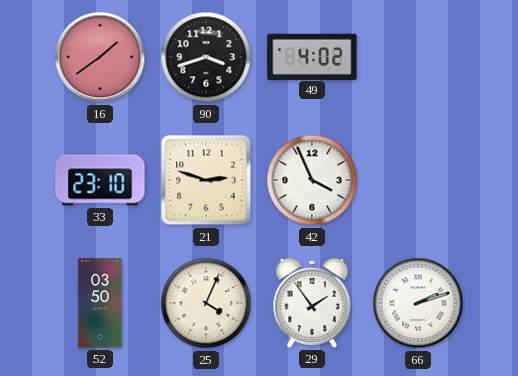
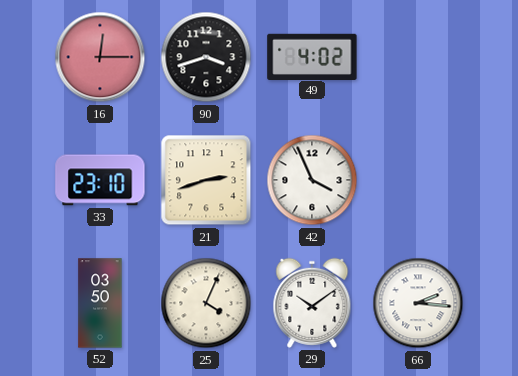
16: 1:39 -> 12:15
21: 2:48 -> 2:42
29: 1:54 -> 10:09
66: 2:12 -> 2:16
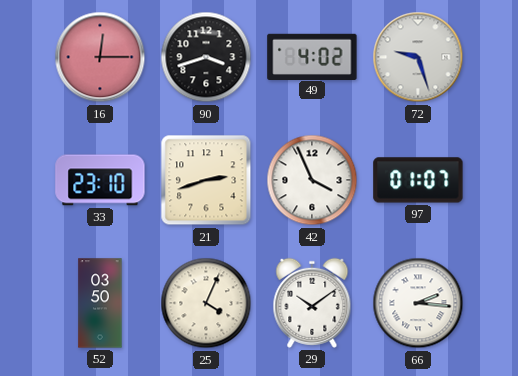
72: none -> 9:27
97: none -> 01:07
